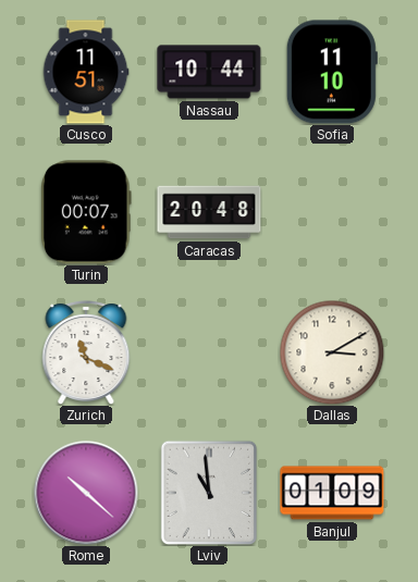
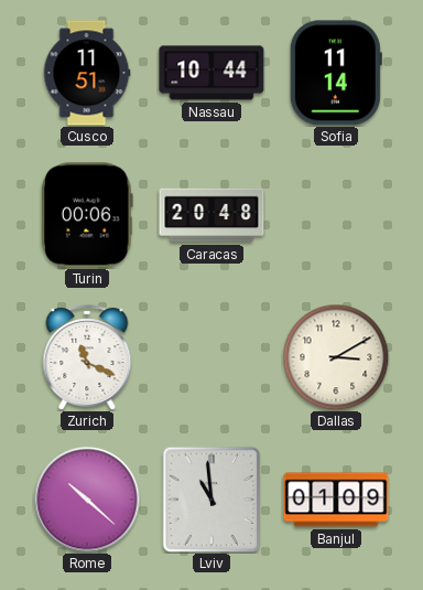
Sofia: 11:10 -> 11:14
Turin: 00:07 -> 00:06
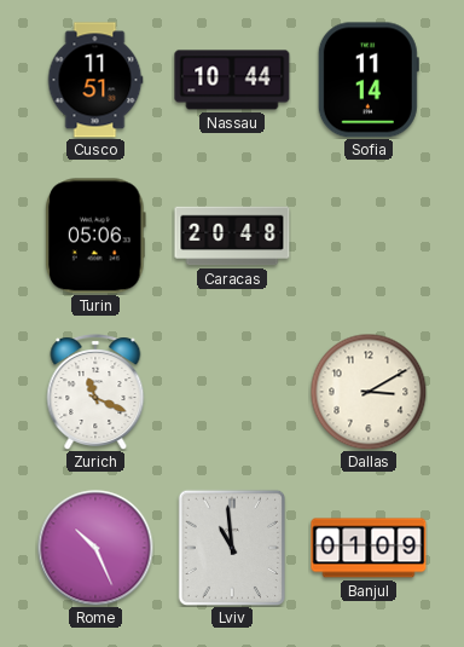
Turin: 00:06 -> 05:06
Rome: 10:22 -> 10:26
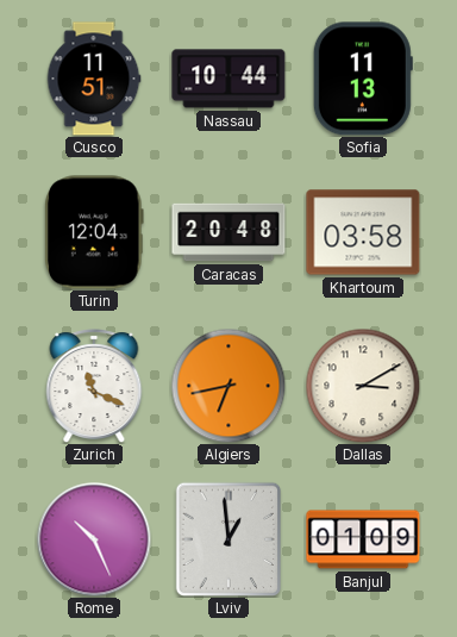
Sofia: 11:14 -> 11:13
Turin: 05:06 -> 12:04
Khartoum: none -> 03:58
Algiers: none -> 6:43
Lviv: 10:59 -> 12:59
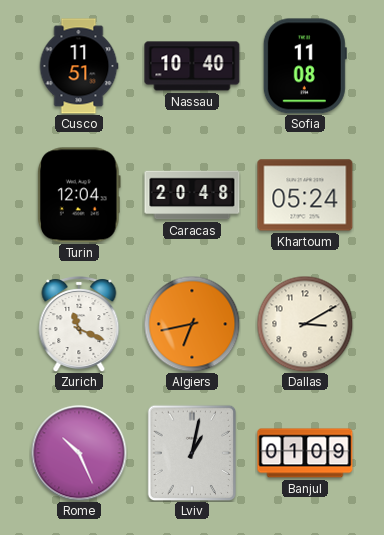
Nassau: 10:44 -> 10:40
Sofia: 11:13 -> 11:08
Khartoum: 03:58 -> 05:24
Lviv: 12:59 -> 1:02
